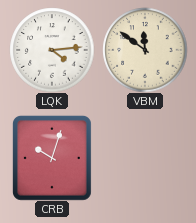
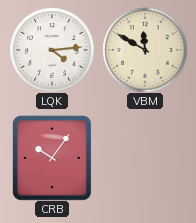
VBM: 11:51 -> 11:50
CRB: 10:03 -> 10:06
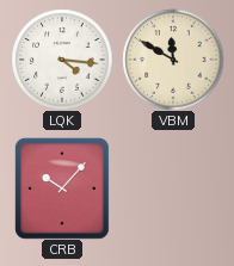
LQK: 4:14 -> 4:16
CRB: 10:06 -> 10:07
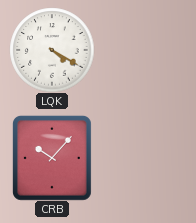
LQK: 4:16 -> 4:20
VBM: 11:50 -> none
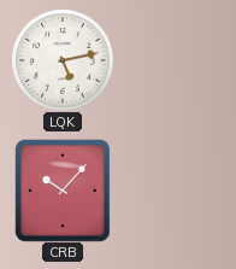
LQK: 4:20 -> 5:13
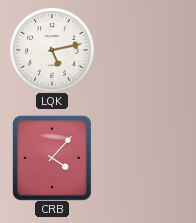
CRB: 10:07 -> 4:07
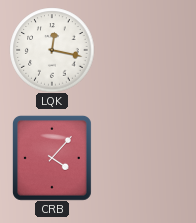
LQK: 5:13 -> 12:17
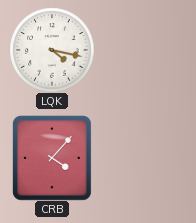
LQK: 12:17 -> 4:17
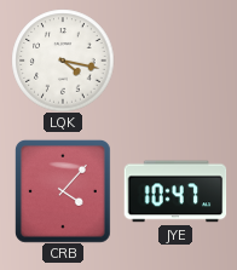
JYE: none -> 10:47
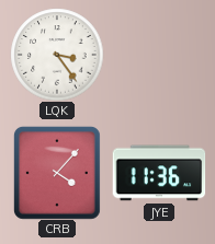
LQK: 4:17 -> 3:24
JYE: 10:47 -> 11:36
